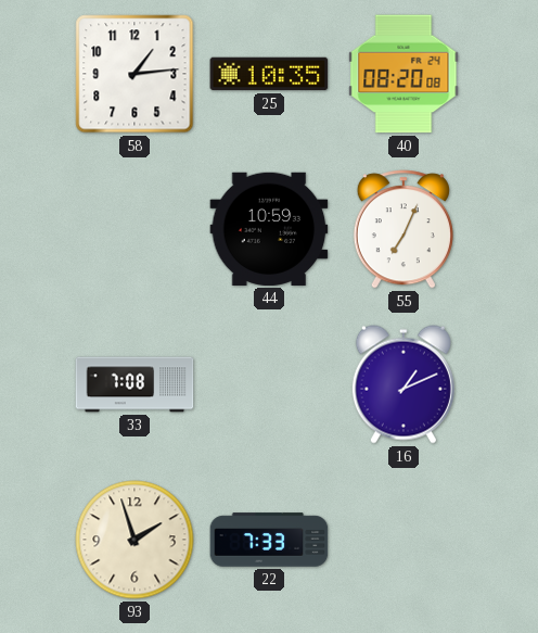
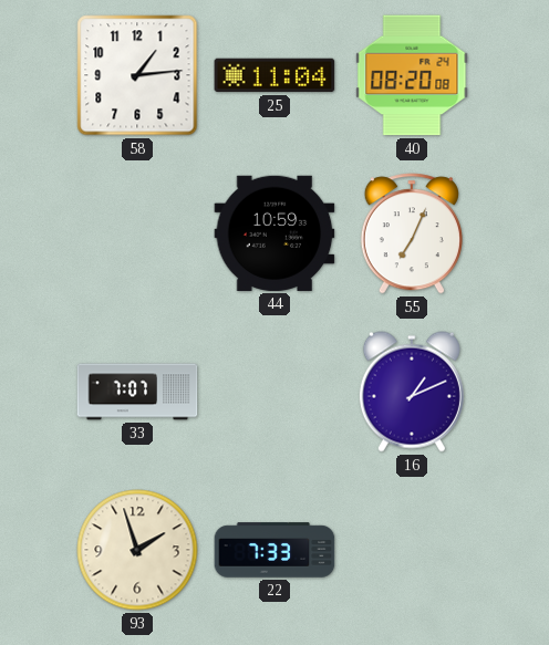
25: 10:35 -> 11:04
33: 7:08 -> 7:07
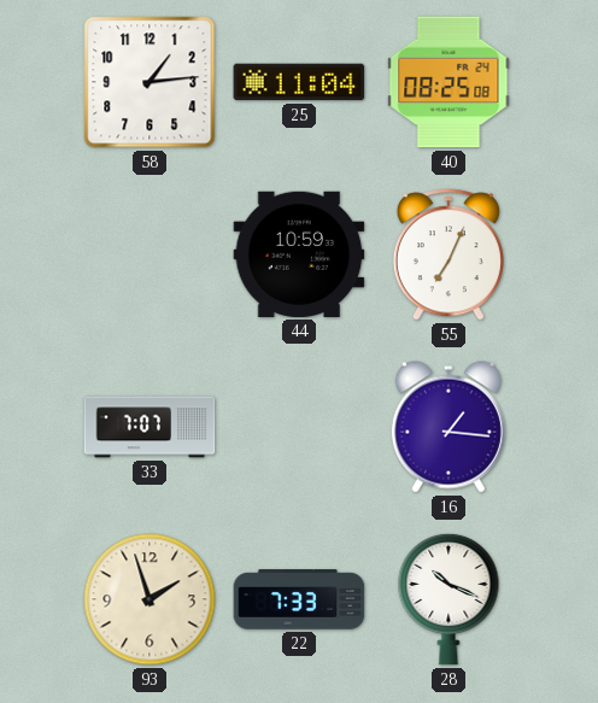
40: 08:20 -> 08:25
16: 1:11 -> 1:16
28: none -> 10:19
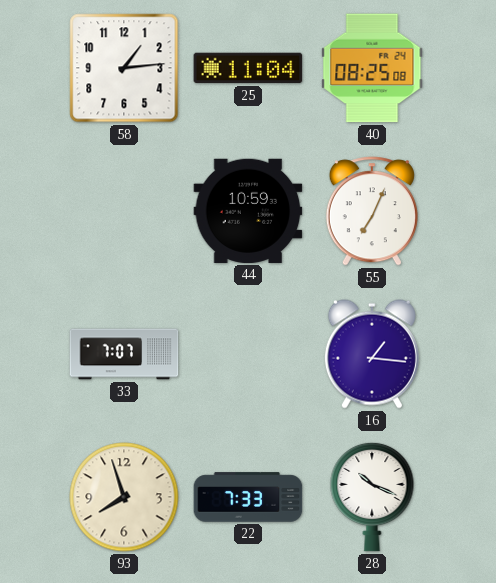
93: 1:57 -> 7:57
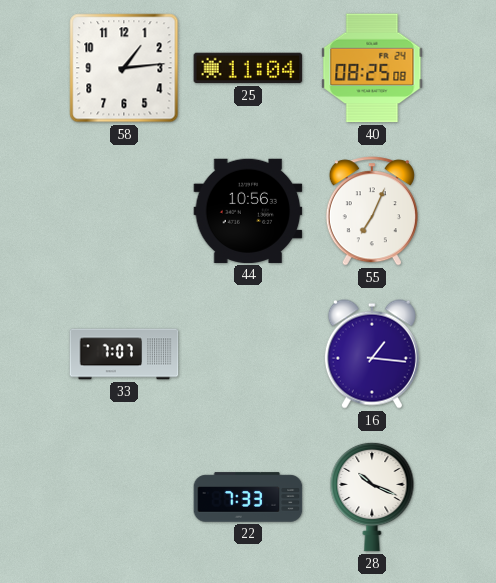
44: 10:59 -> 10:56
93: 7:57 -> none
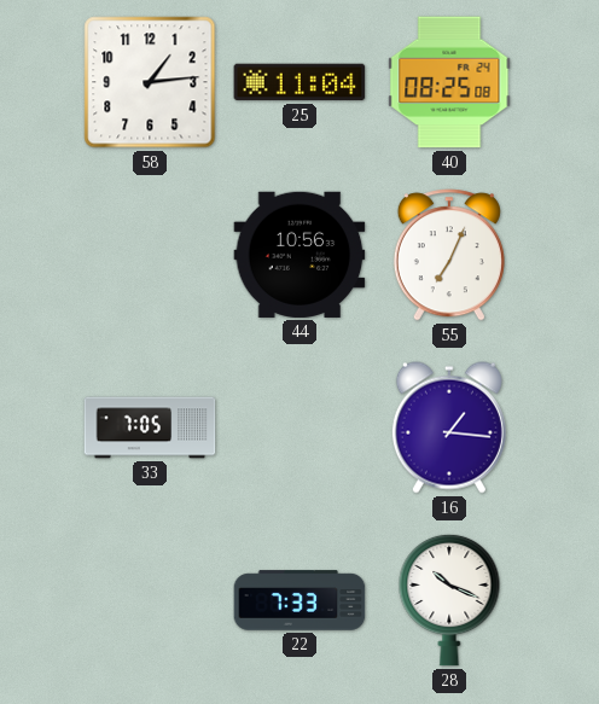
33: 7:07 -> 7:05
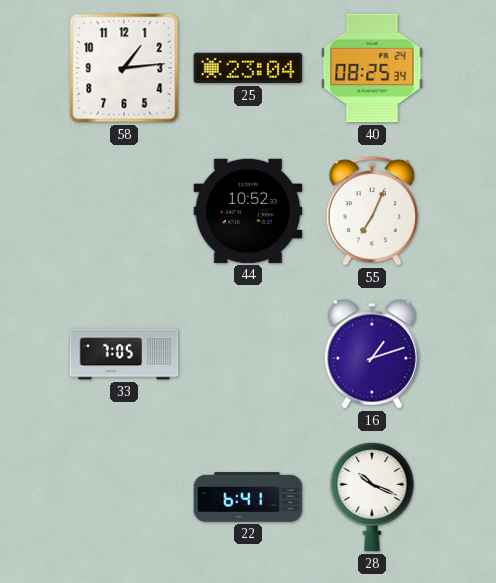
25: 11:04 -> 23:04
40: 08:25:08 -> 08:25:34
44: 10:56 -> 10:52
16: 1:16 -> 1:12
22: 7:33 -> 6:41
